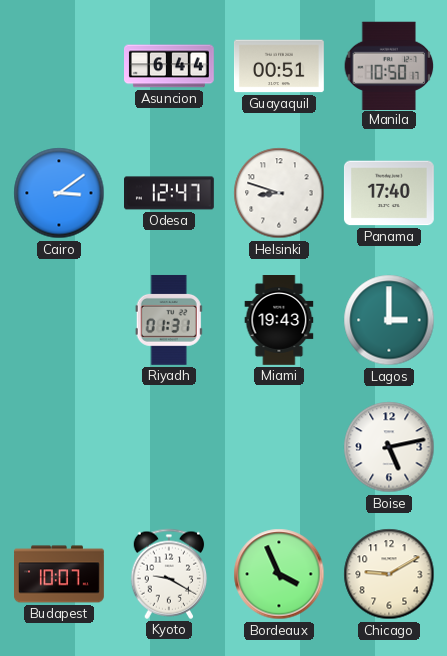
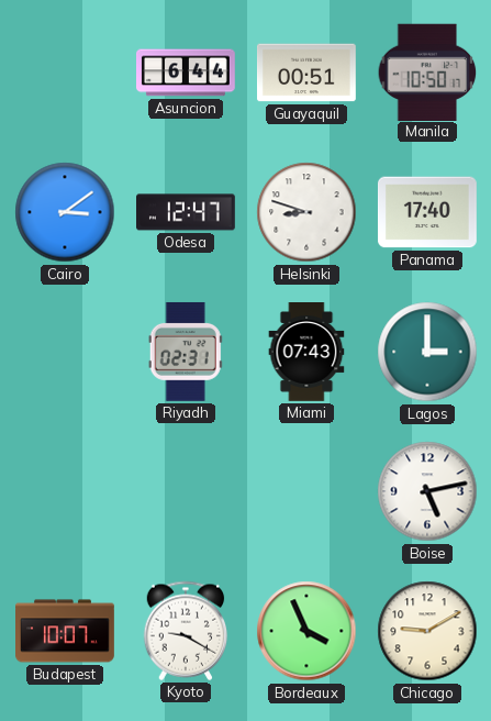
Riyadh: 01:31 -> 02:31
Miami: 19:43 -> 07:43
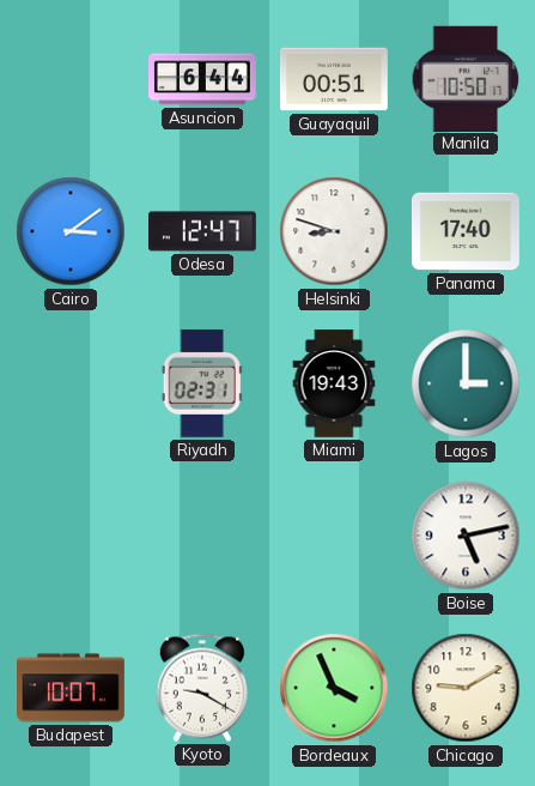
Miami: 07:43 -> 19:43
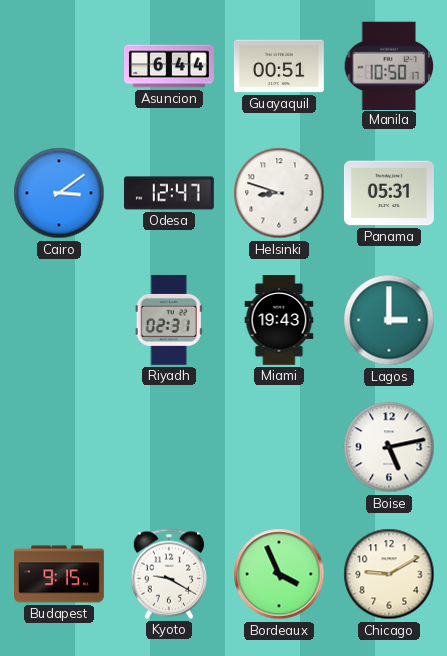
Panama: 17:40 -> 05:31
Budapest: 10:07 -> 9:15
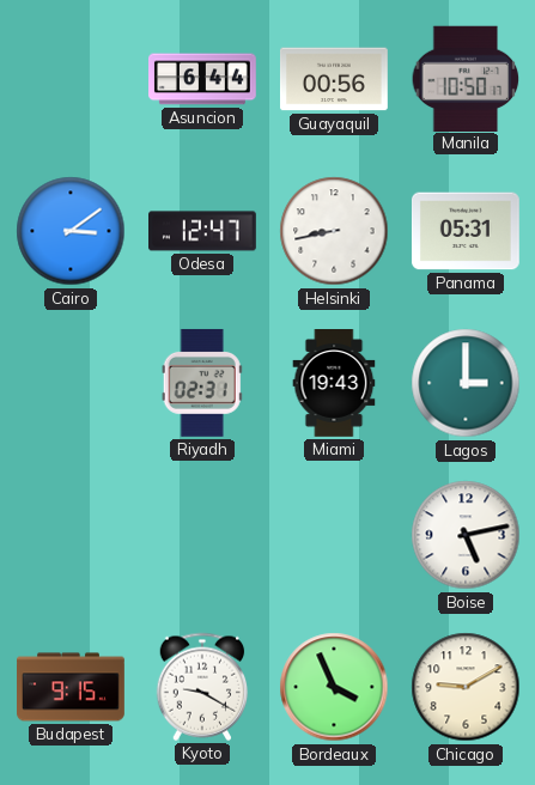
Guayaquil: 00:51 -> 00:56
Helsinki: 8:48 -> 8:43
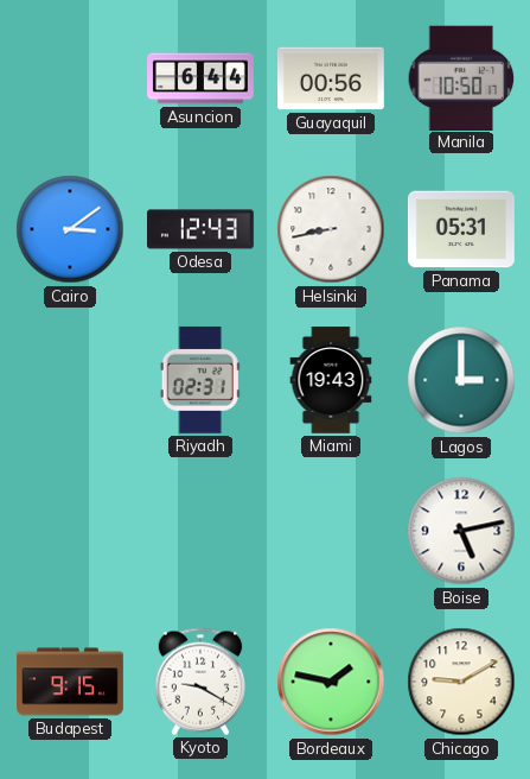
Odesa: 12:47 -> 12:43
Bordeaux: 3:56 -> 1:47
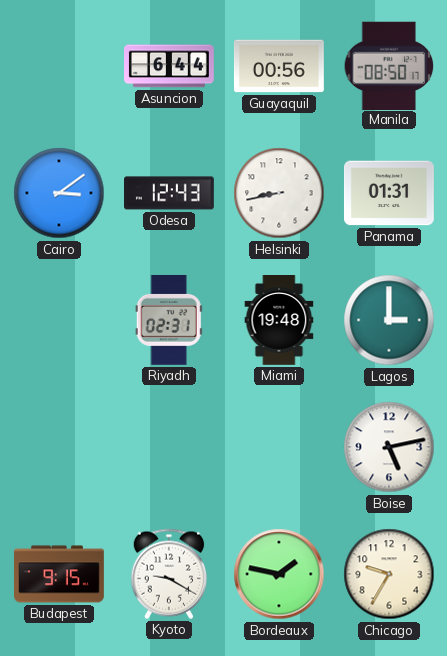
Manila: 10:50 -> 08:50
Panama: 05:31 -> 01:31
Miami: 19:43 -> 19:48
Chicago: 9:10 -> 9:35
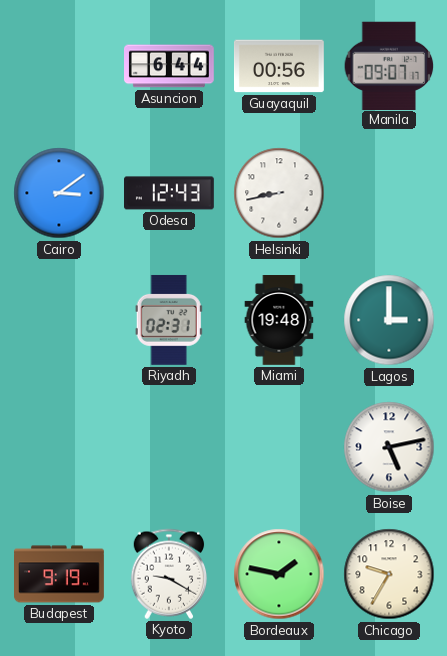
Manila: 08:50 -> 09:07
Panama: 01:31 -> none
Budapest: 9:15 -> 9:19
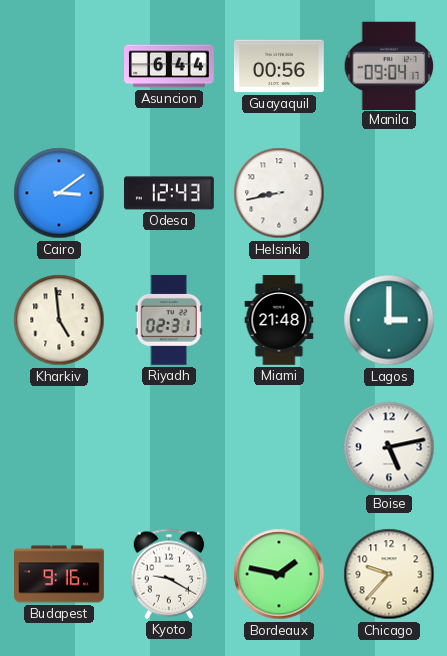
Manila: 09:07 -> 09:04
Kharkiv: none -> 4:59
Miami: 19:48 -> 21:48
Budapest: 9:19 -> 9:16
Chicago: 9:35 -> 9:37
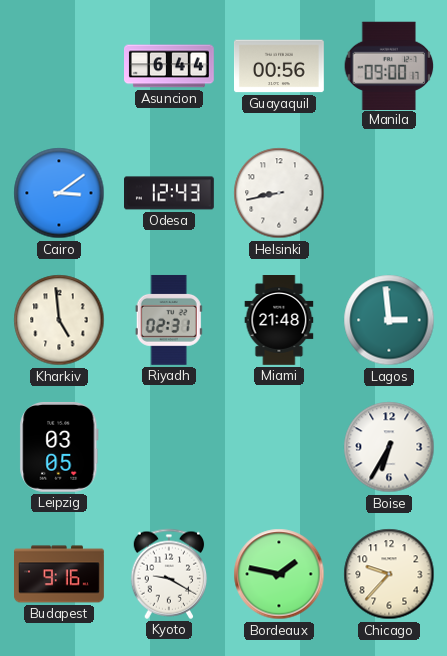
Manila: 09:04 -> 09:00
Lagos: 3:00 -> 2:59
Leipzig: none -> 03:05
Boise: 5:13 -> 6:35
